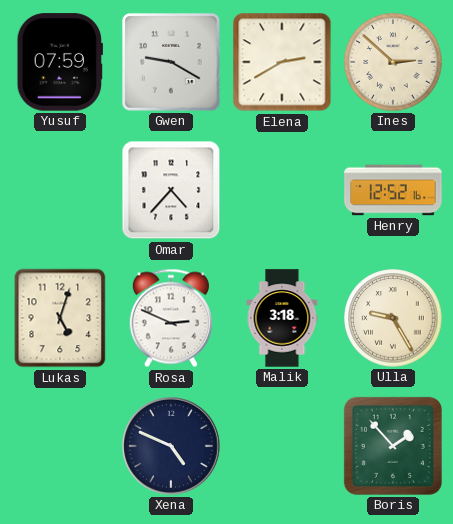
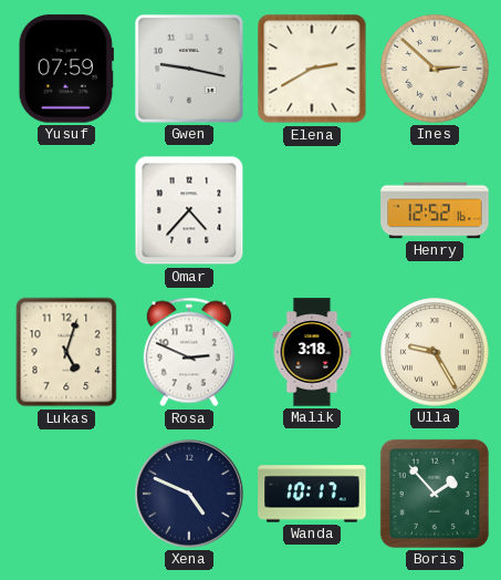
Gwen: 9:20 -> 9:17
Wanda: none -> 10:17
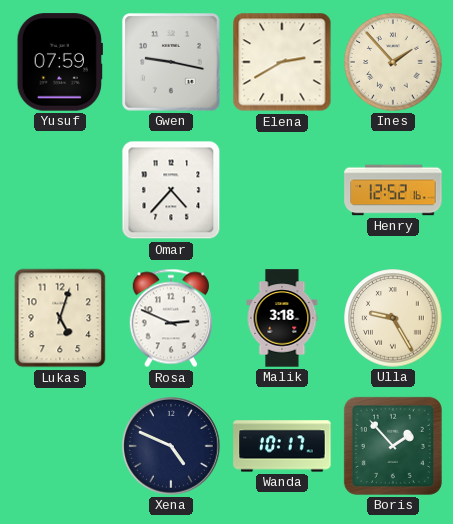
Ines: 2:52 -> 1:53
